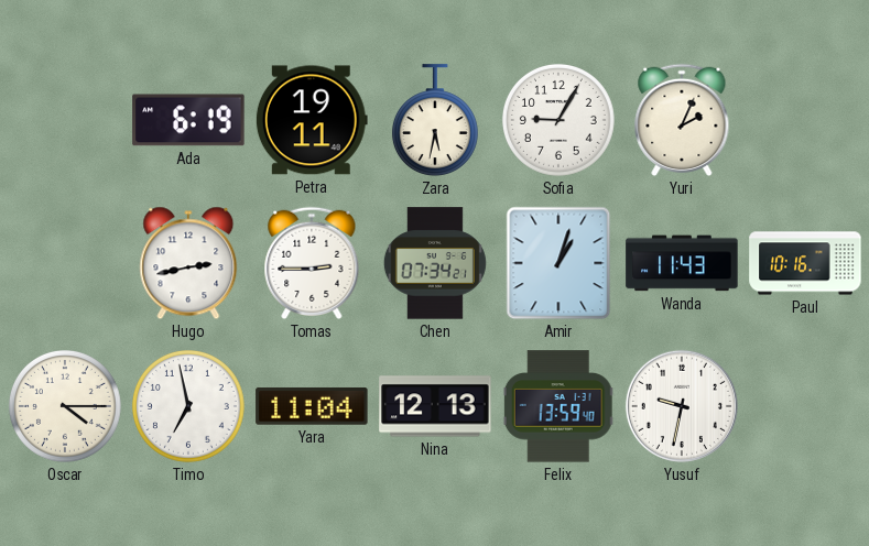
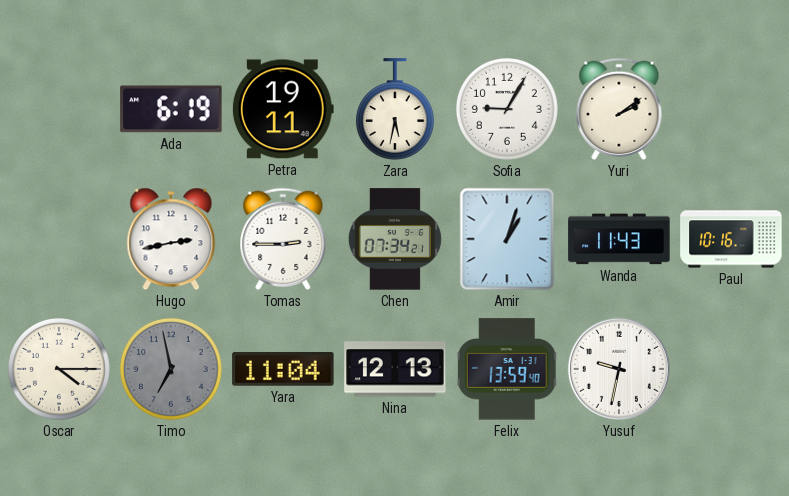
Yuri: 2:04 -> 2:09
Timo dial: white -> grey
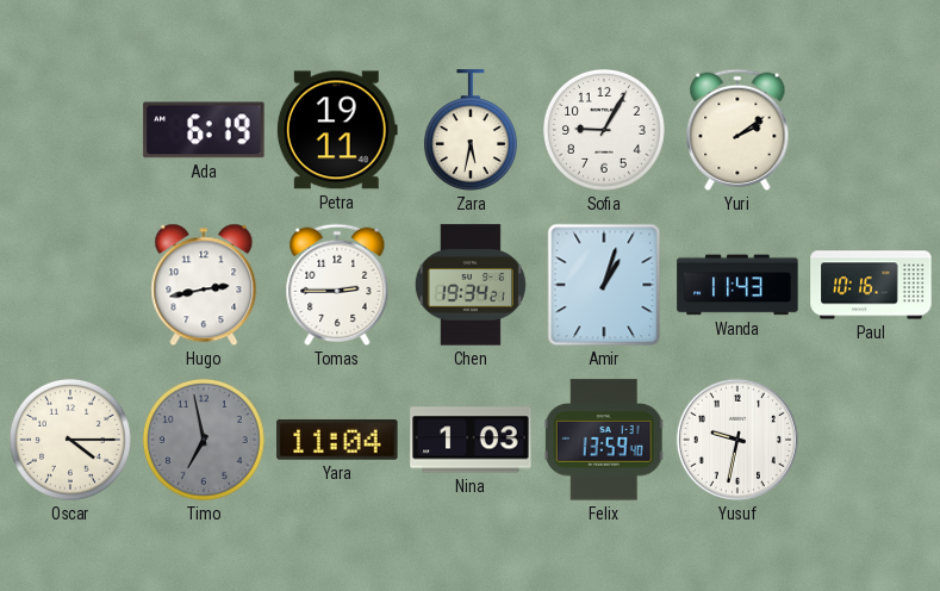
Chen: 07:34 -> 19:34
Nina: 12:13 -> 1:03
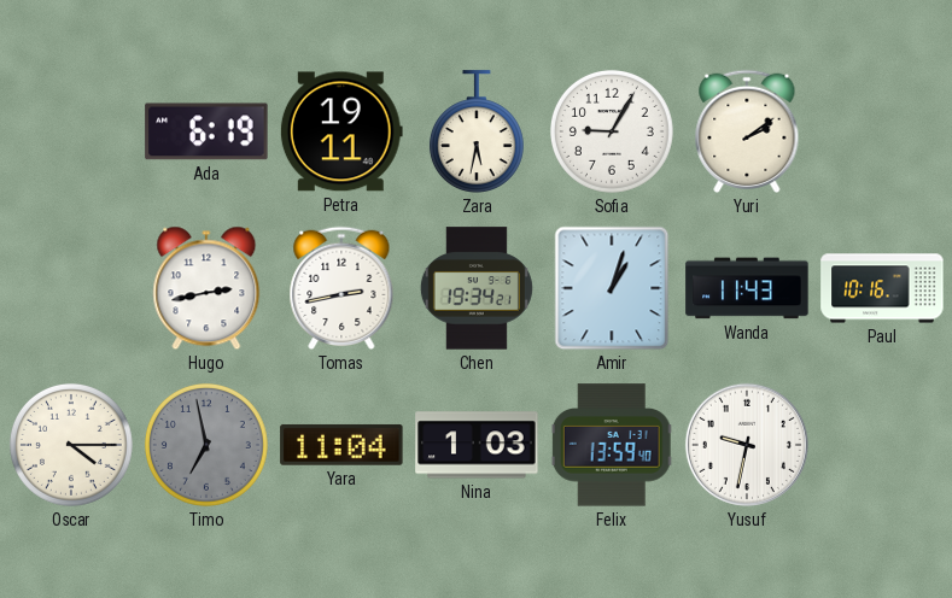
Tomas: 2:45 -> 2:43
